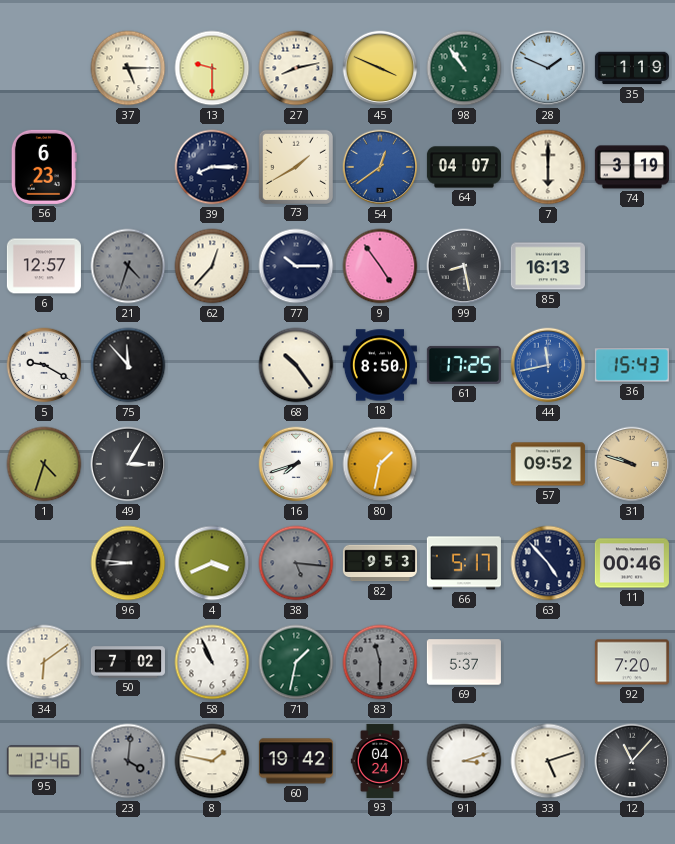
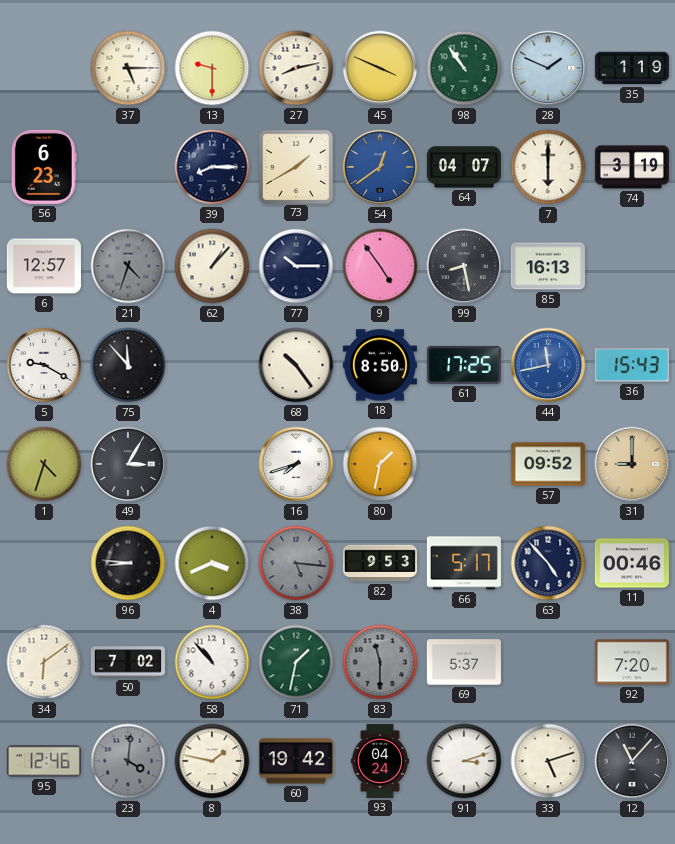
62: 12:37 -> 1:07
31: 9:48 -> 9:00
58: 10:56 -> 10:53
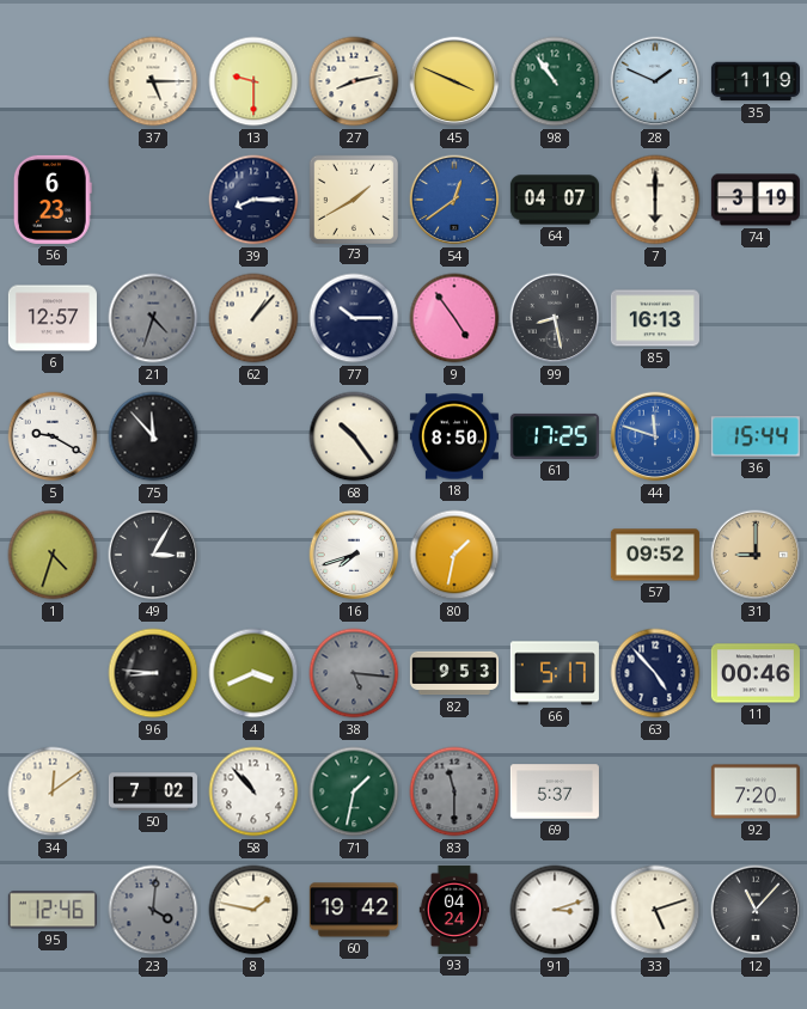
44: 11:43 -> 11:48
36: 15:43 -> 15:44
34: 6:09 -> 12:09
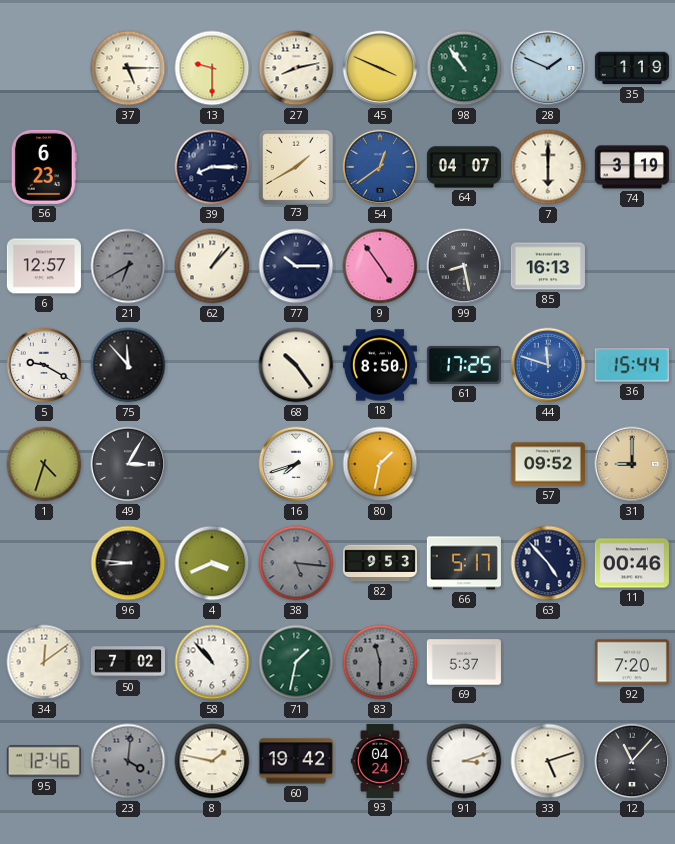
21: 4:33 -> 6:40
